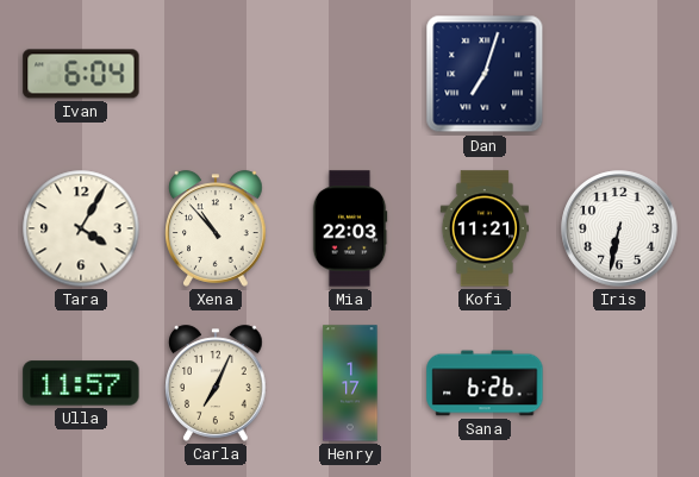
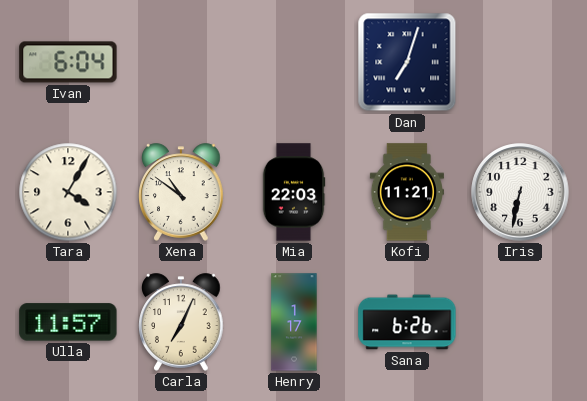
Xena: 10:53 -> 10:51
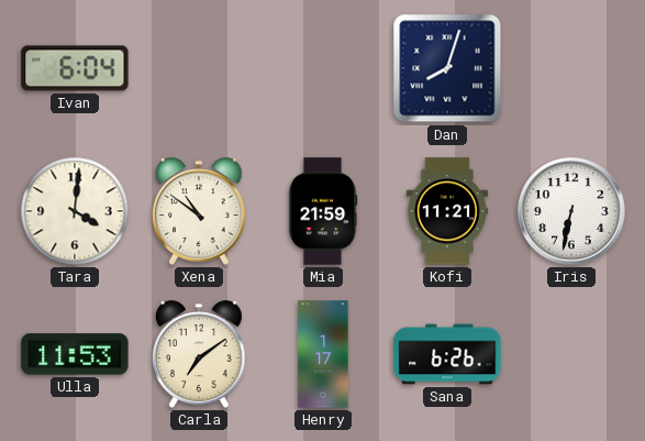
Dan: 7:03 -> 8:03
Tara: 4:05 -> 4:01
Mia: 22:03 -> 21:59
Ulla: 11:57 -> 11:53
Carla: 7:04 -> 7:09
